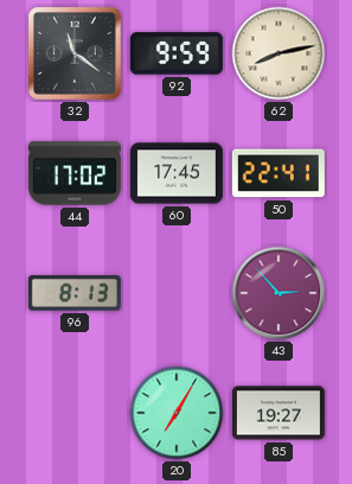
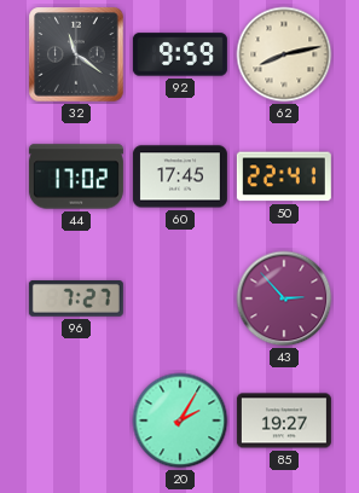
96: 8:13 -> 7:27
20: 7:05 -> 2:05
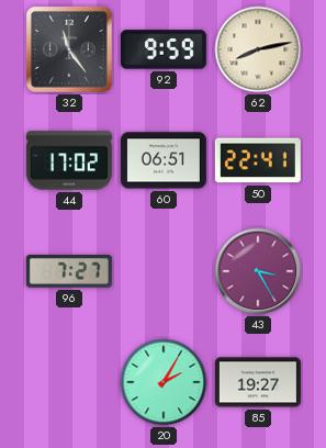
32: 11:21 -> 11:24
60: 17:45 -> 06:51
43: 2:53 -> 3:25
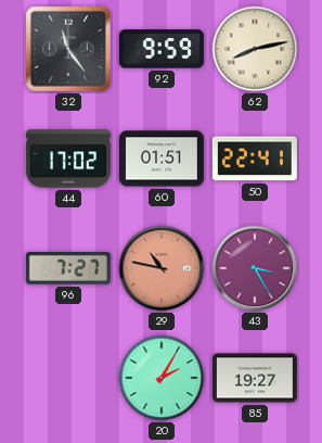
60: 06:51 -> 01:51
29: none -> 10:47
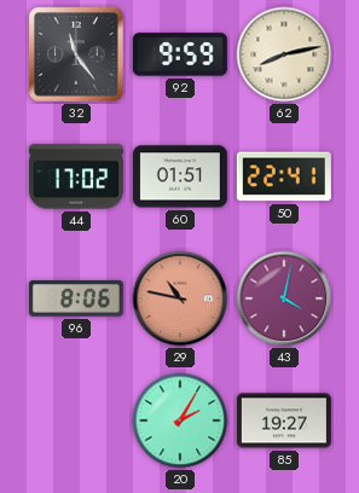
96: 7:27 -> 8:06
43: 3:25 -> 4:02
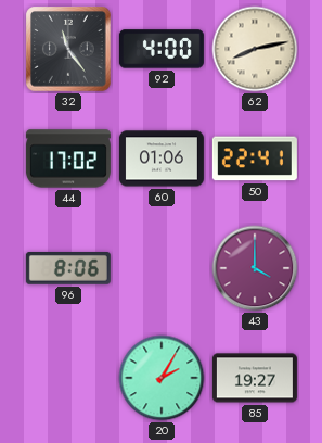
92: 9:59 -> 4:00
60: 01:51 -> 01:06
29: 10:47 -> none
43: 4:02 -> 4:00
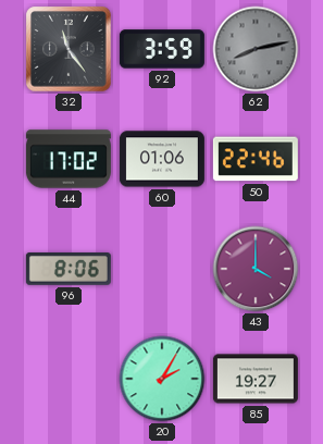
92: 4:00 -> 3:59
62 dial: cream -> grey
50: 22:41 -> 22:46
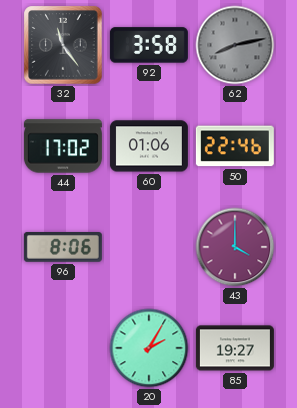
92: 3:59 -> 3:58
